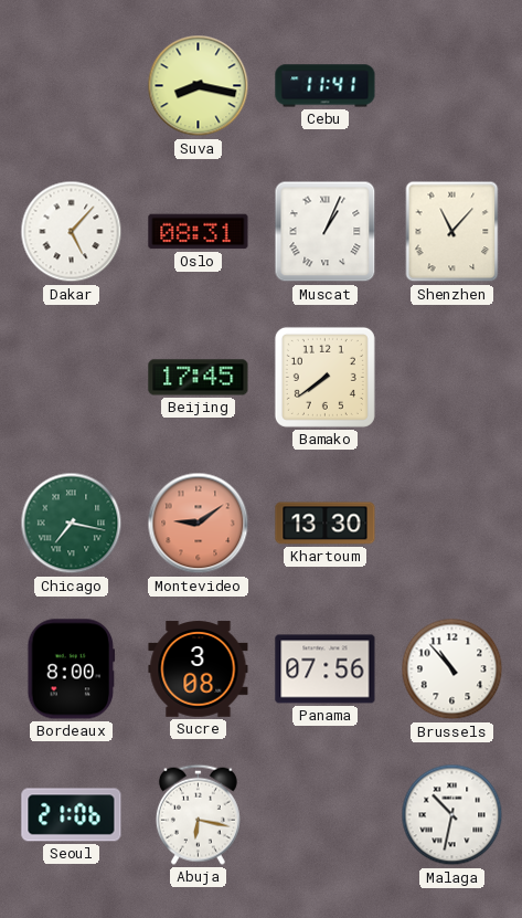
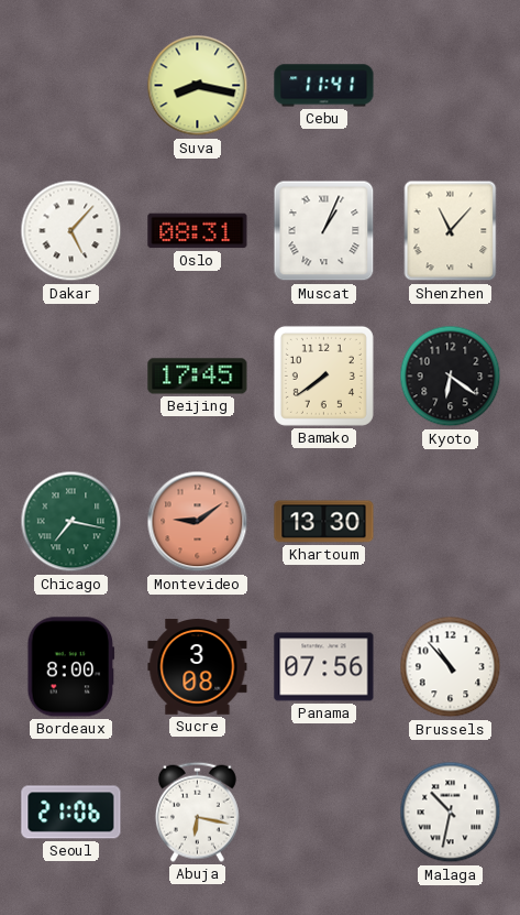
Kyoto: none -> 6:21
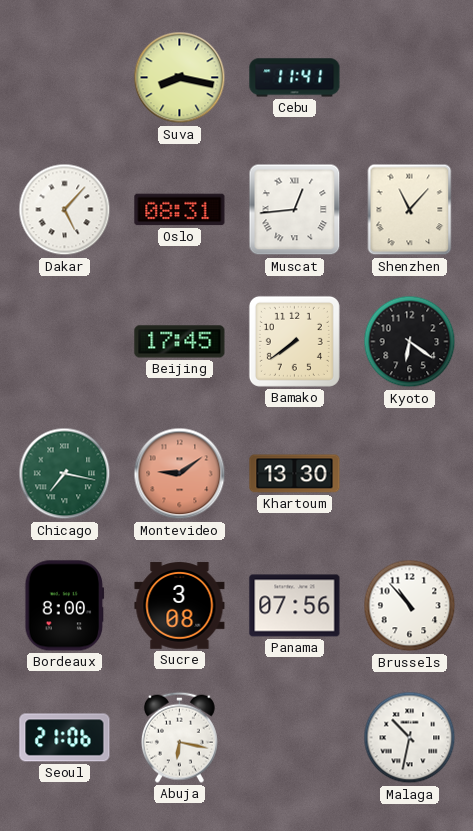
Muscat: 1:04 -> 12:44
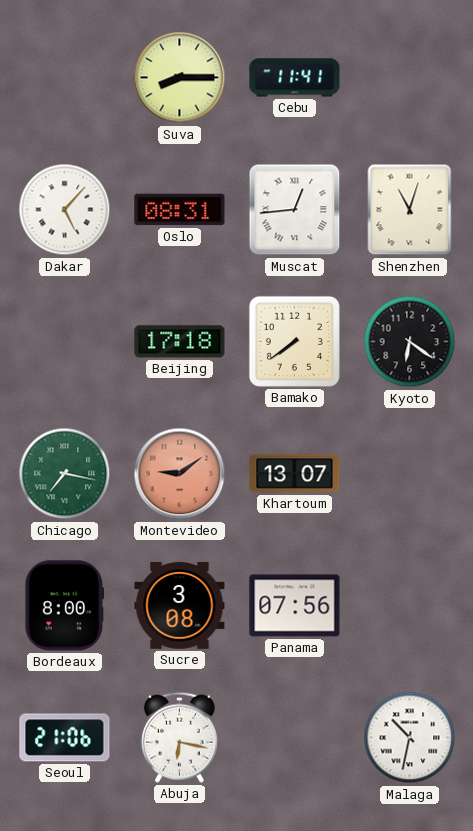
Suva: 8:17 -> 8:15
Shenzhen: 11:07 -> 11:03
Beijing: 17:45 -> 17:18
Khartoum: 13:30 -> 13:07
Brussels: 10:53 -> none
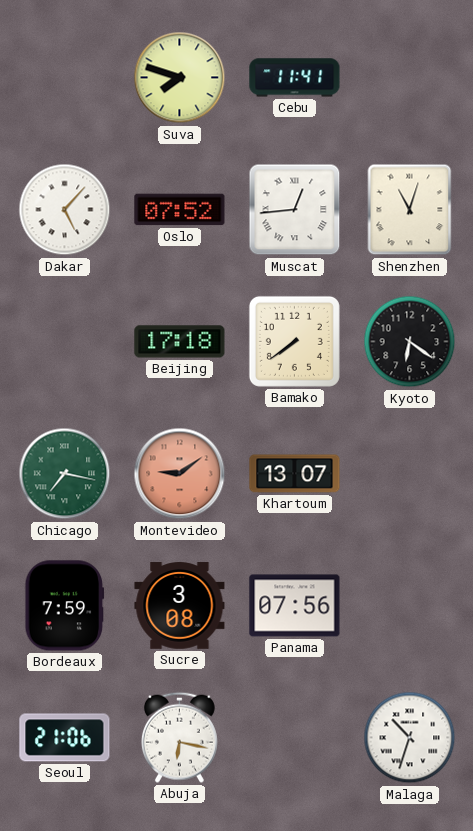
Suva: 8:15 -> 7:48
Oslo: 08:31 -> 07:52
Bordeaux: 8:00 -> 7:59
Malaga: 10:32 -> 10:33
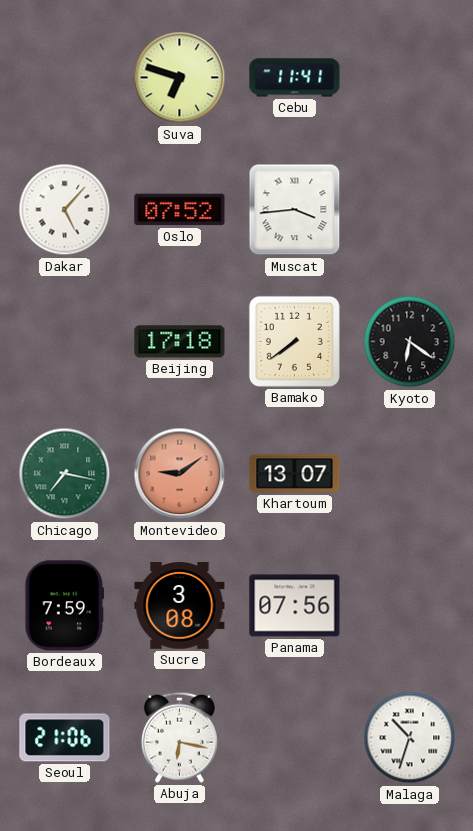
Suva: 7:48 -> 6:48
Muscat: 12:44 -> 3:44
Shenzhen: 11:03 -> none
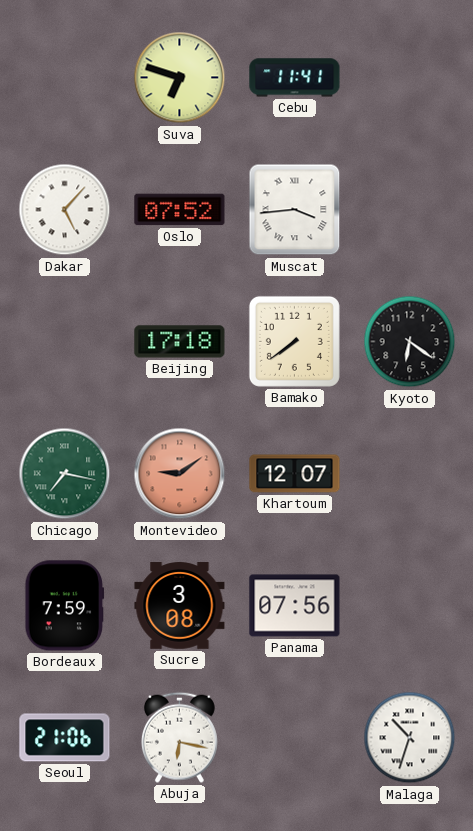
Khartoum: 13:07 -> 12:07
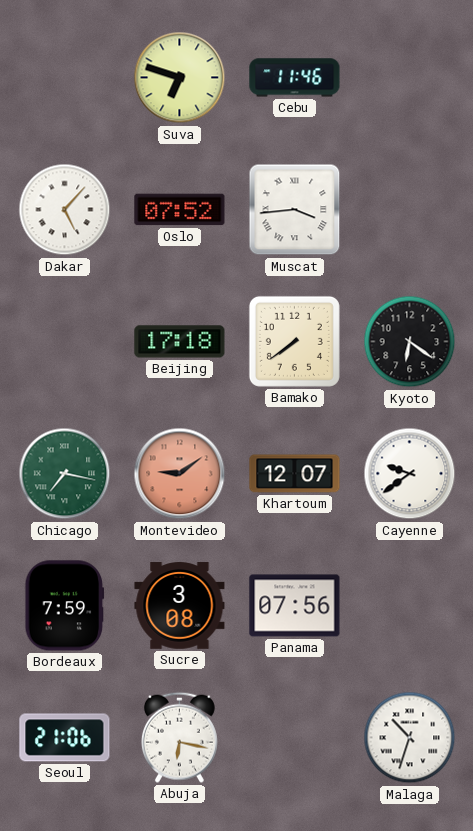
Cebu: 11:41 -> 11:46
Cayenne: none -> 9:39
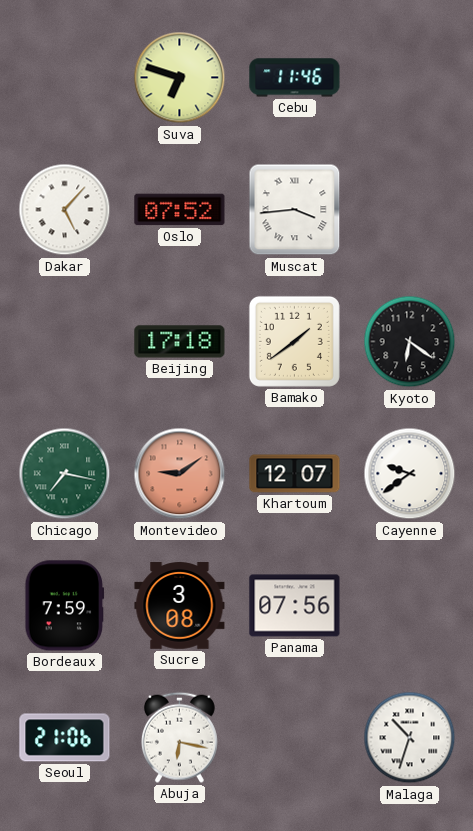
Bamako: 7:39 -> 1:39
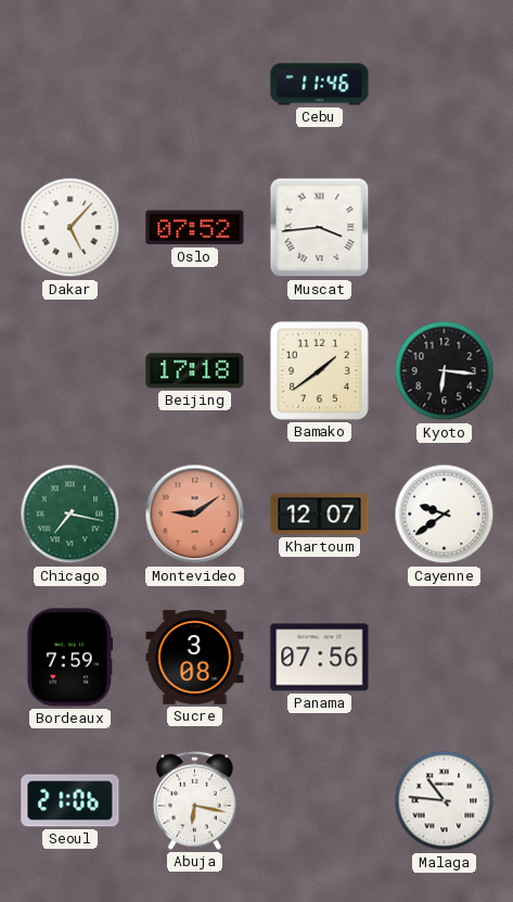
Suva: 6:48 -> none
Kyoto: 6:21 -> 6:16
Malaga: 10:33 -> 10:46
